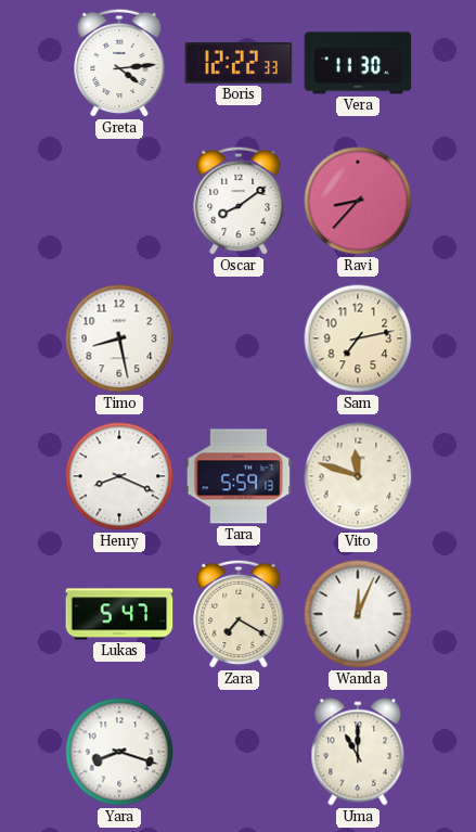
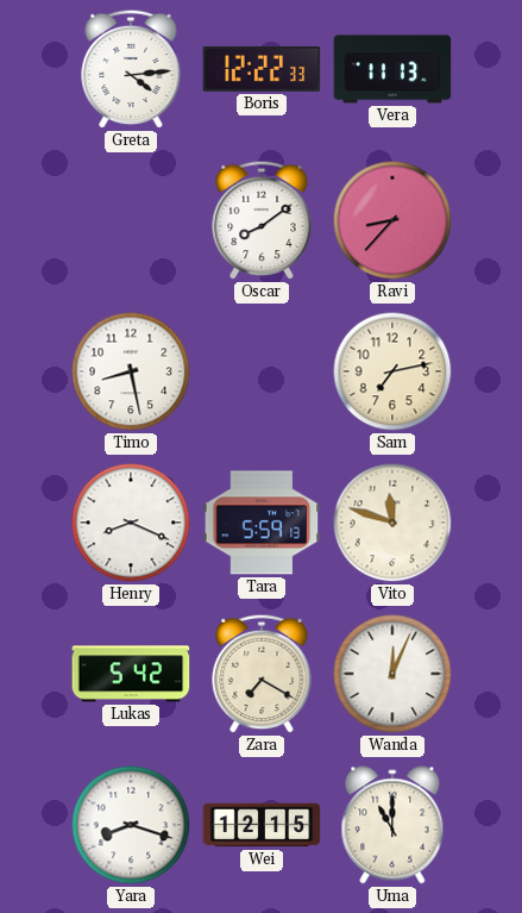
Vera: 11:30 -> 11:13
Lukas: 5:47 -> 5:42
Wei: none -> 12:15
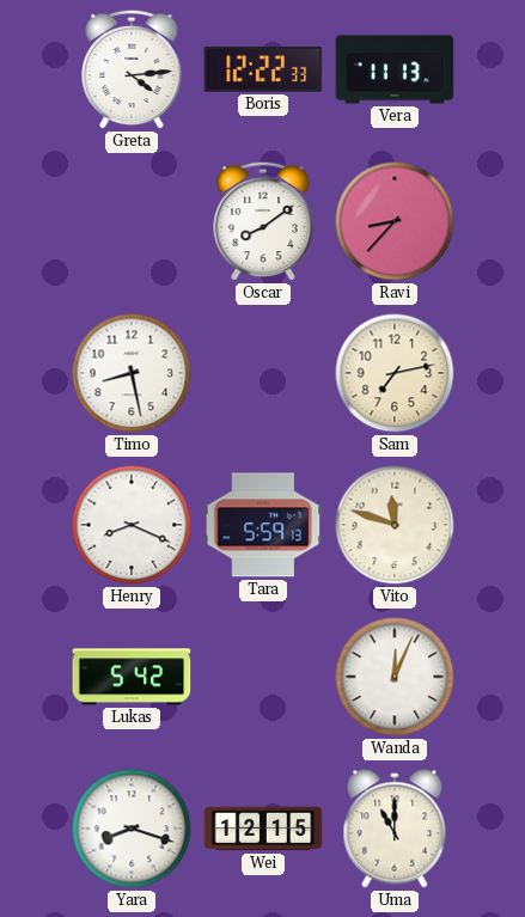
Zara: 7:20 -> none
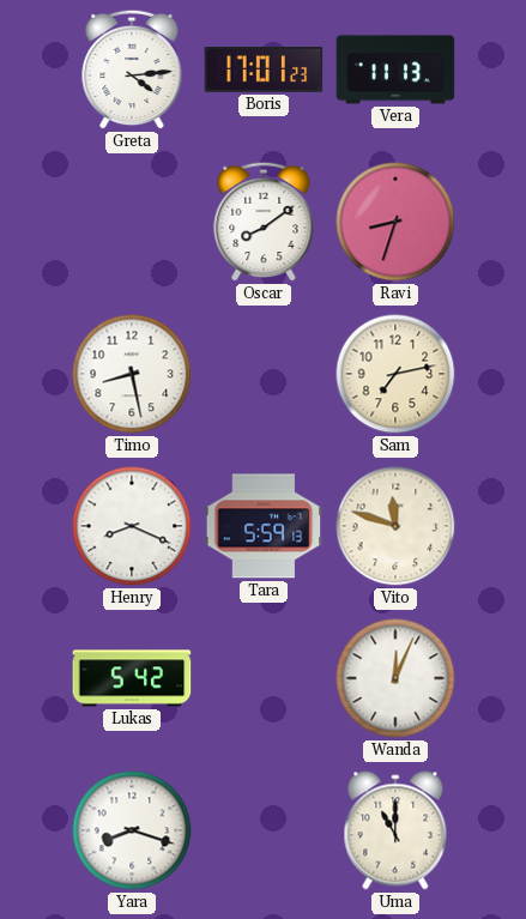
Boris: 12:22 -> 17:01
Ravi: 8:37 -> 8:33
Wei: 12:15 -> none
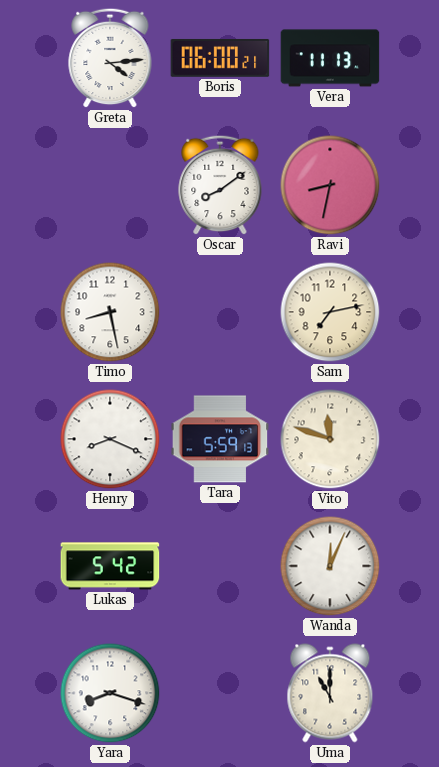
Boris: 17:01 -> 06:00
Ravi: 8:33 -> 8:32
